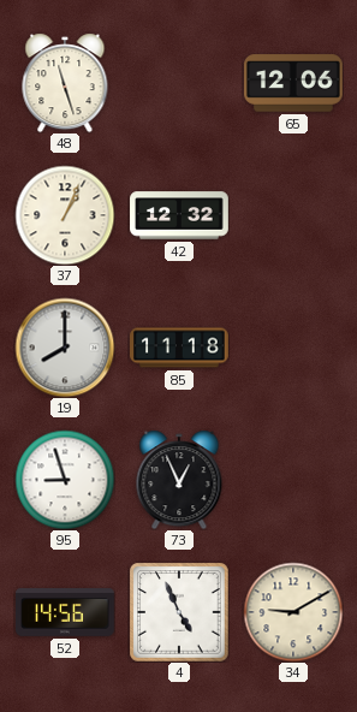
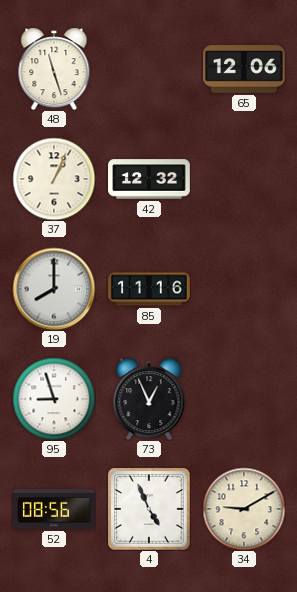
85: 11:18 -> 11:16
52: 14:56 -> 08:56
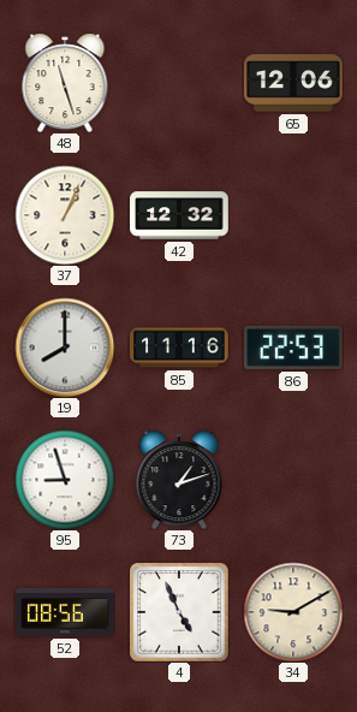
86: none -> 22:53
73: 12:56 -> 1:12
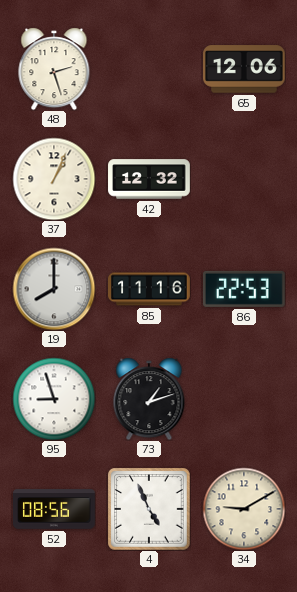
48: 11:27 -> 2:27
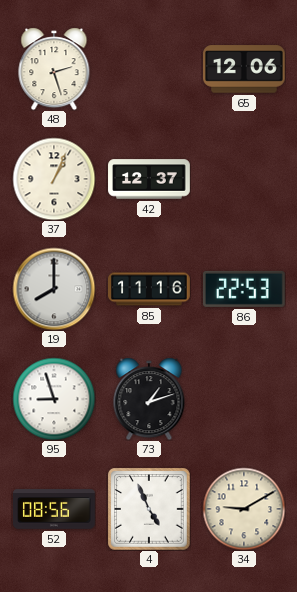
42: 12:32 -> 12:37
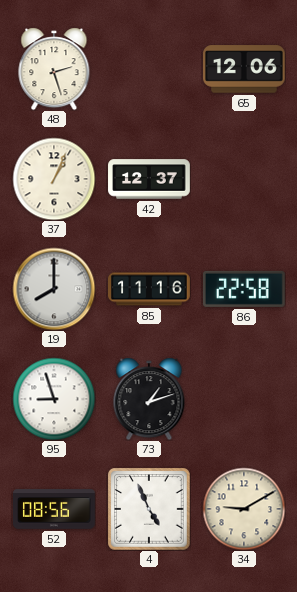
86: 22:53 -> 22:58
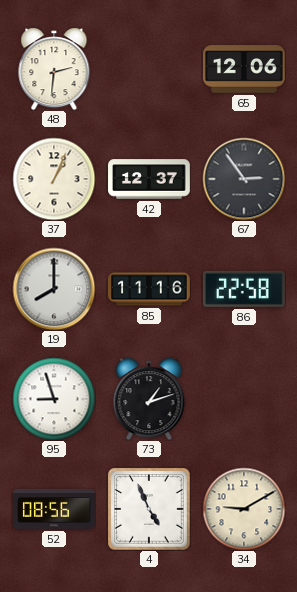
48: 2:27 -> 2:31
67: none -> 2:54
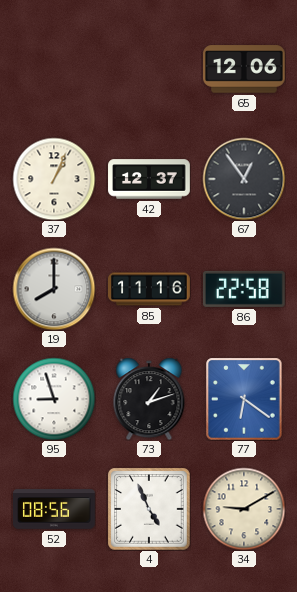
48: 2:31 -> none
67: 2:54 -> 12:54
77: none -> 6:21
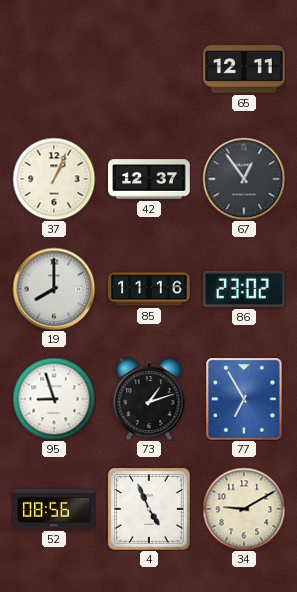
65: 12:06 -> 12:11
86: 22:58 -> 23:02
77: 6:21 -> 6:55
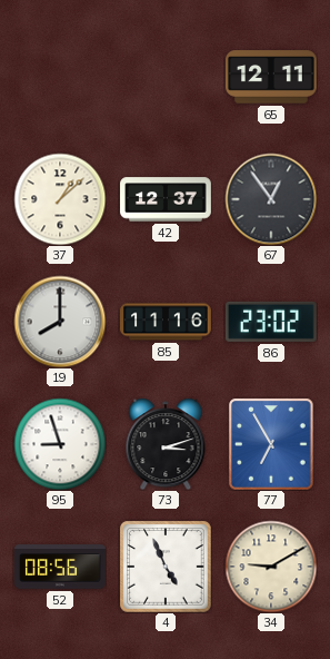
37: 1:04 -> 1:08
73: 1:12 -> 3:12
